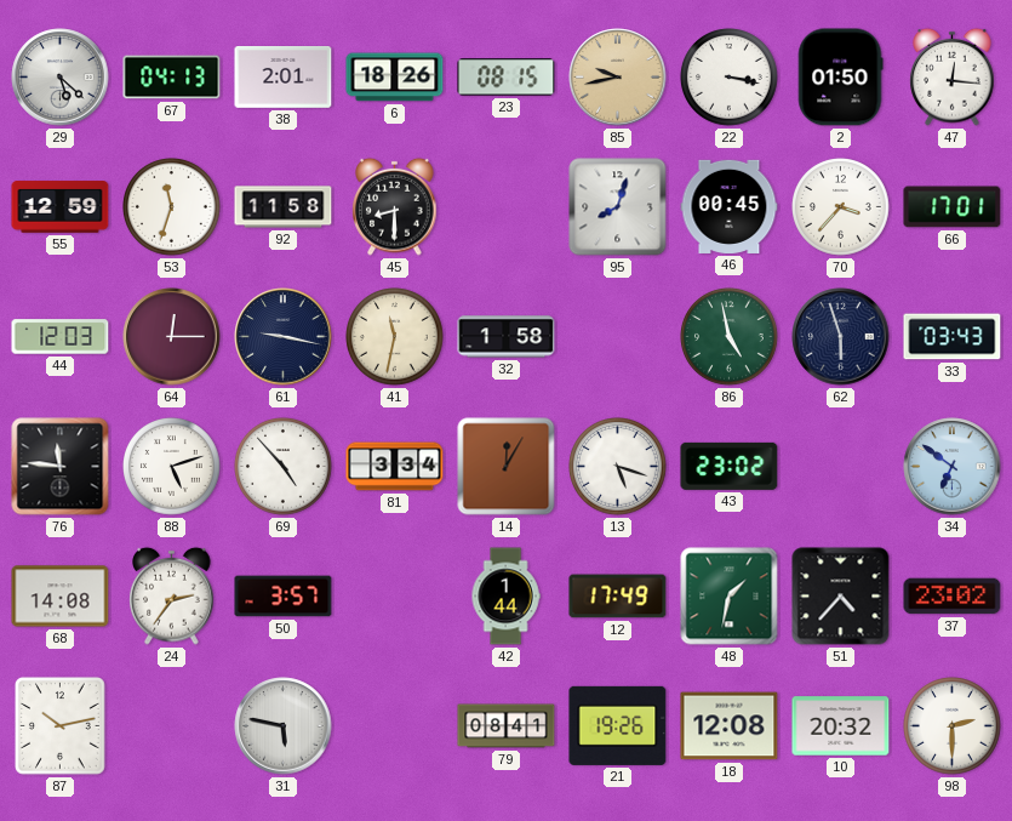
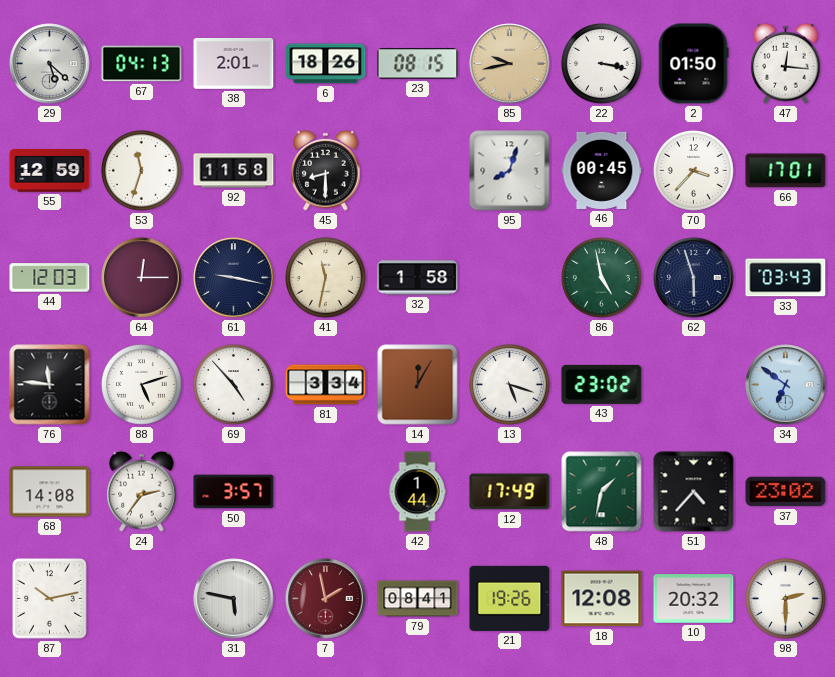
7: none -> 1:58
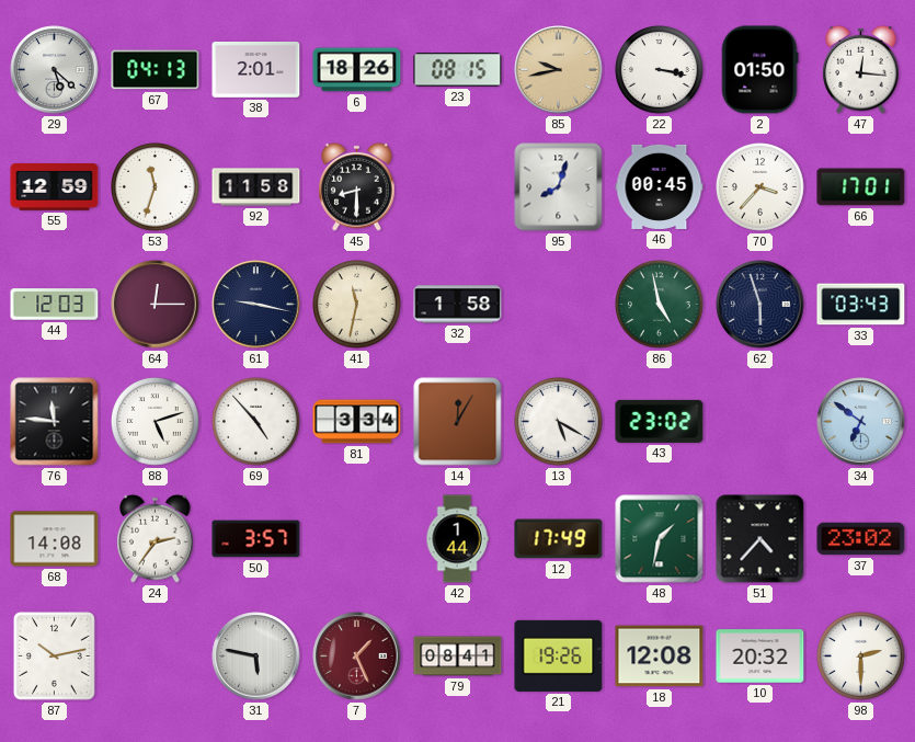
13: 5:18 -> 5:20
7: 1:58 -> 1:26
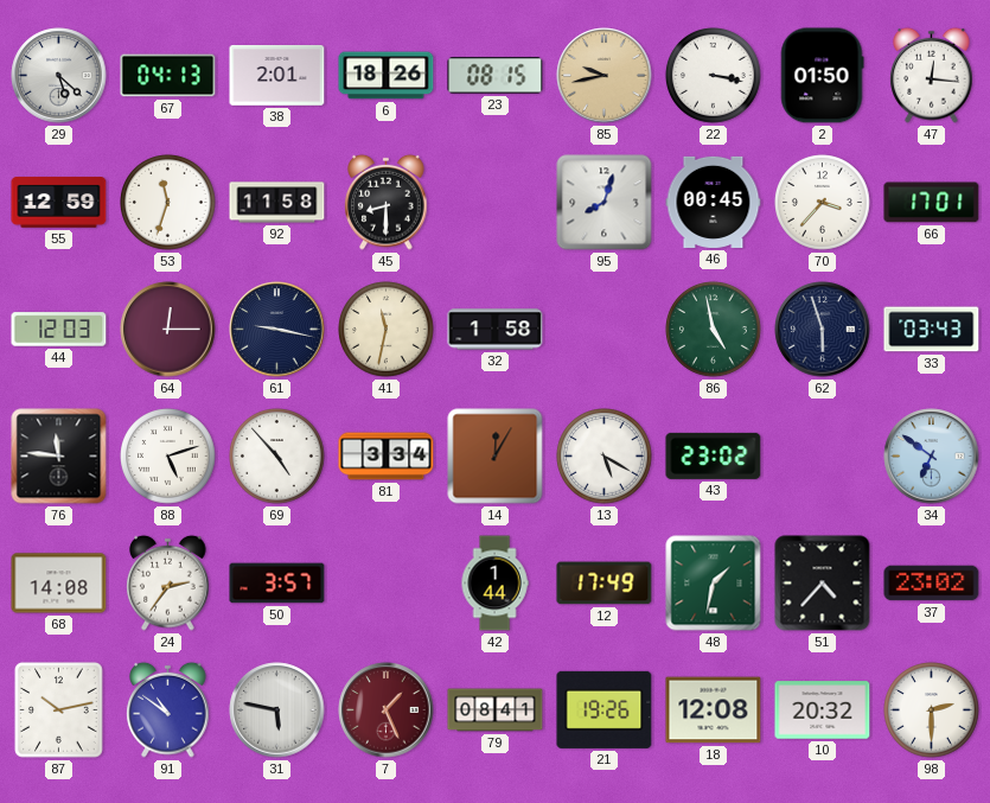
91: none -> 10:51
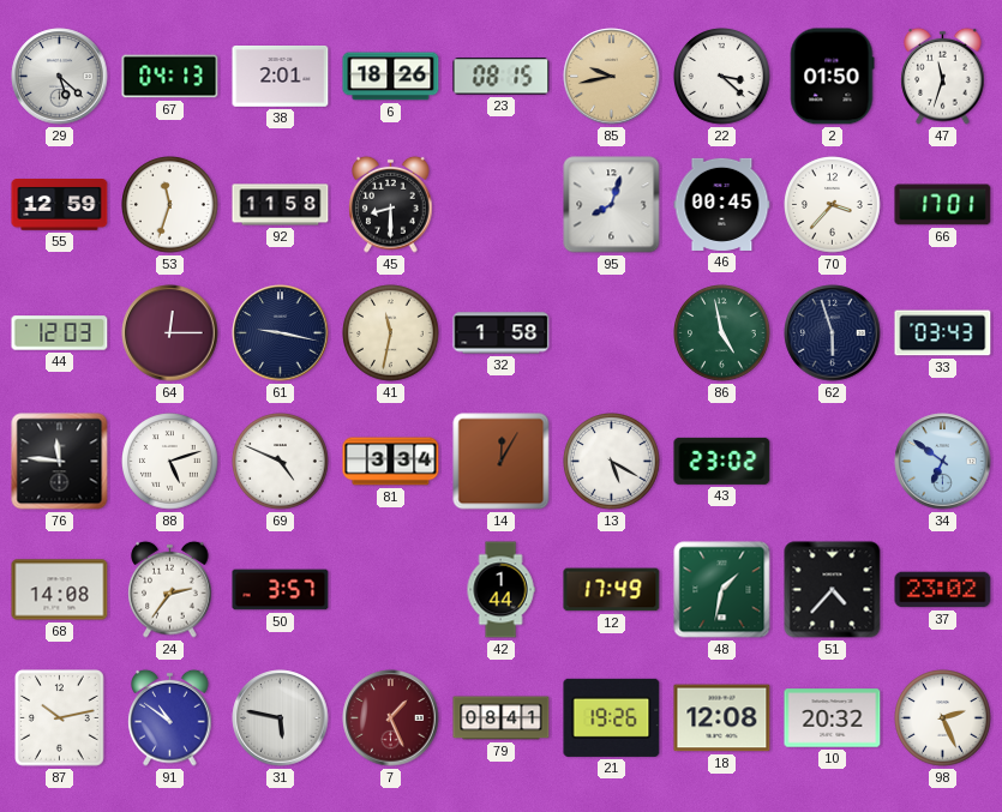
22: 3:17 -> 3:22
47: 12:16 -> 11:33
69: 4:53 -> 4:49
98: 2:30 -> 2:26
